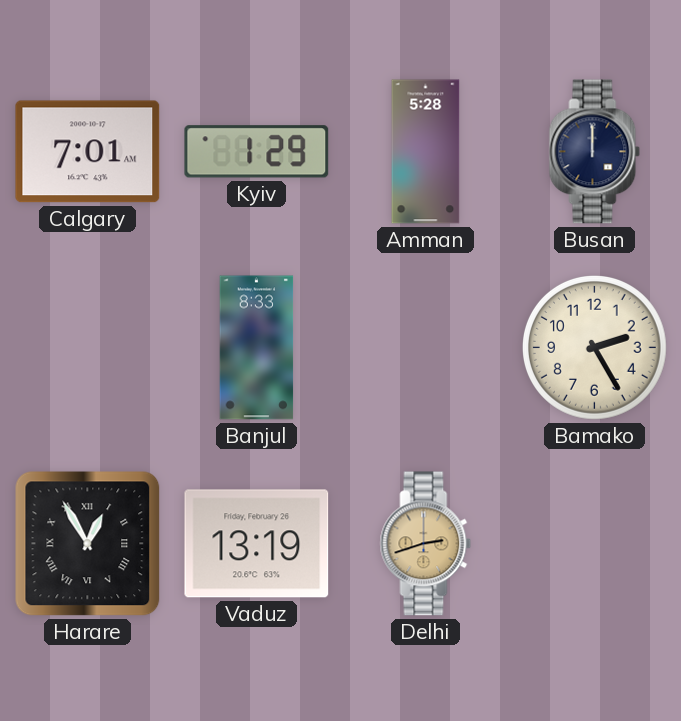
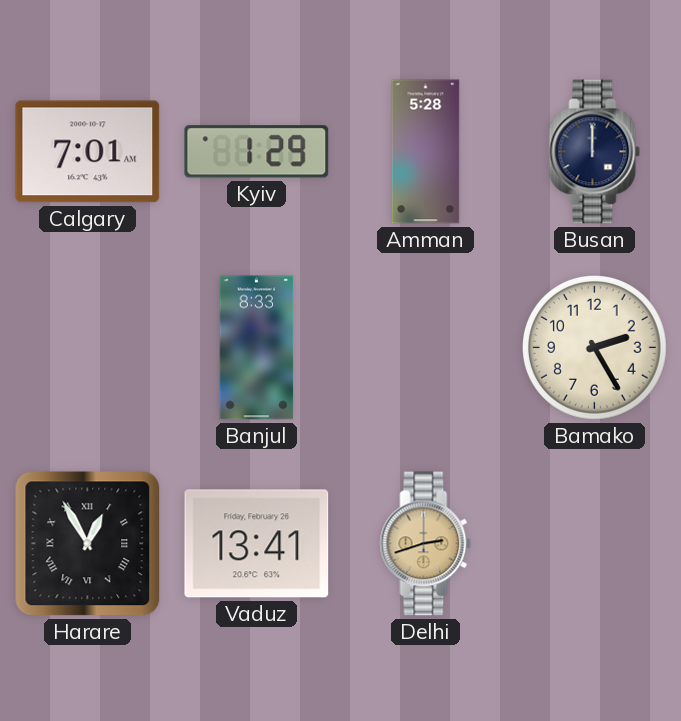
Vaduz: 13:19 -> 13:41
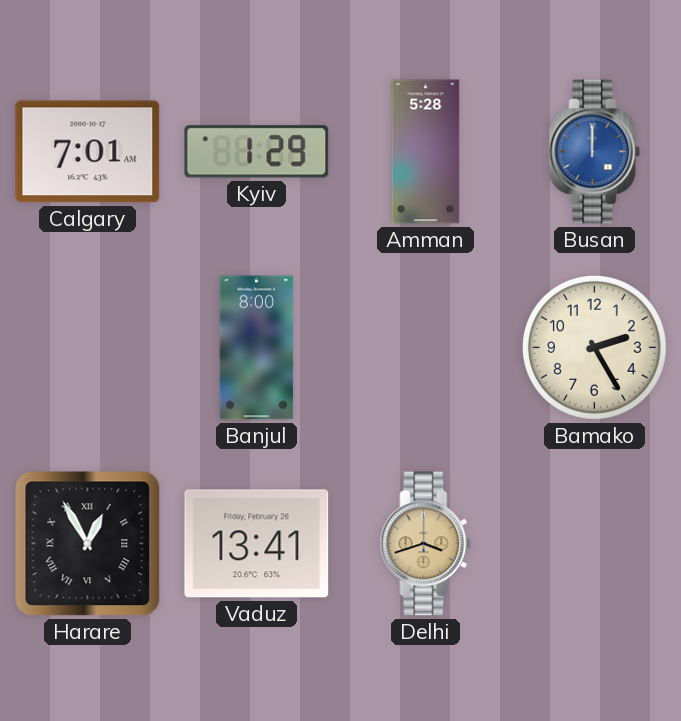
Busan dial: navy -> blue
Banjul: 8:33 -> 8:00
Delhi: 2:42 -> 3:42
